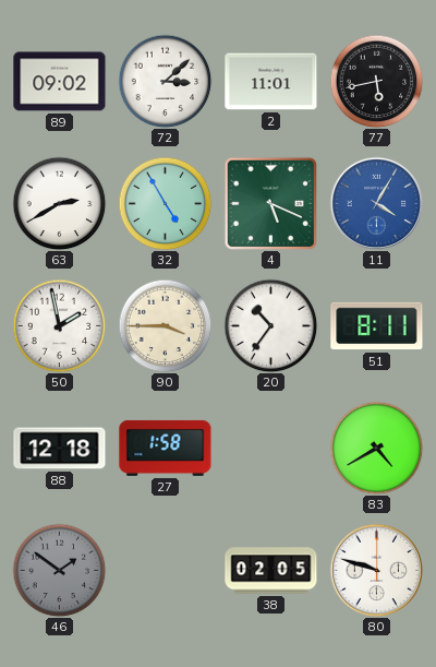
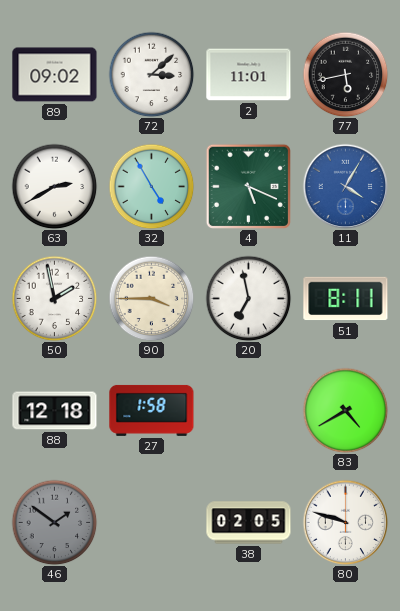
20: 10:36 -> 6:58
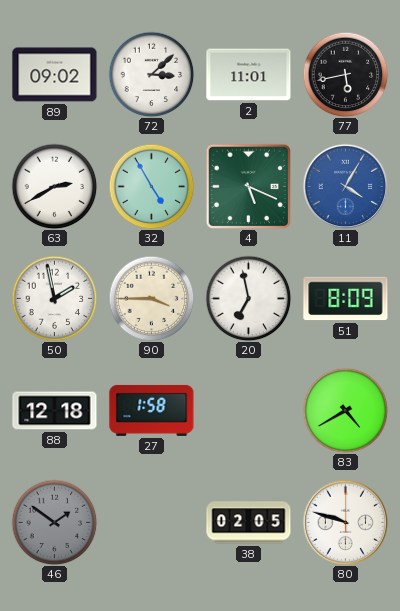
51: 8:11 -> 8:09
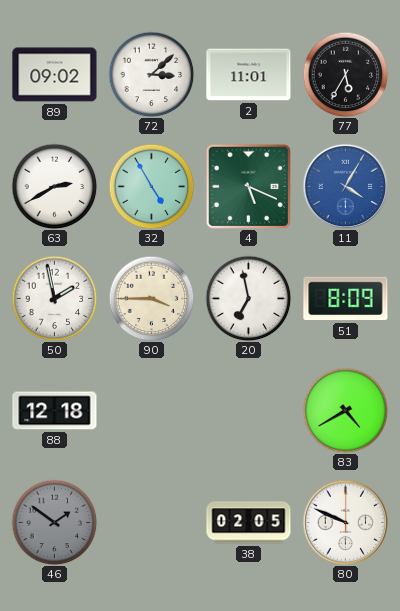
77: 5:43 -> 5:35
27: 1:58 -> none
80: 9:48 -> 9:49
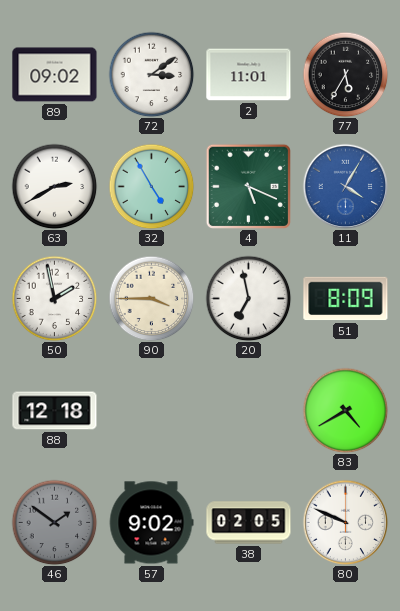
72: 3:08 -> 3:09
57: none -> 9:02
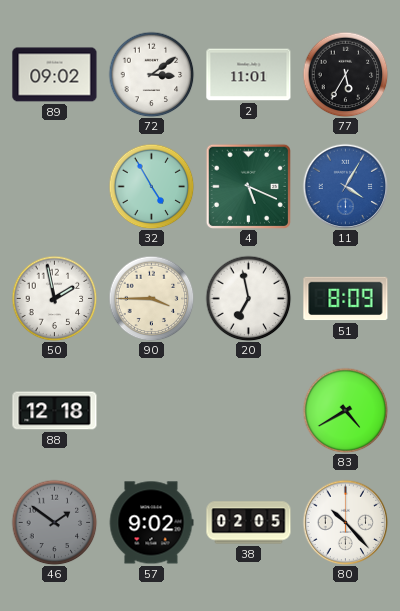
63: 2:40 -> none
80: 9:49 -> 10:23
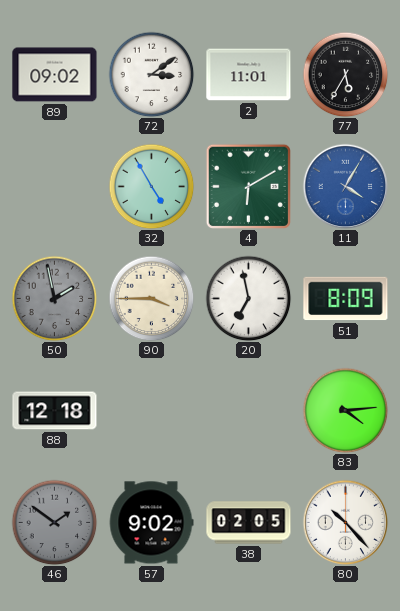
4: 5:19 -> 6:10
50 dial: white -> grey
83: 4:40 -> 4:14
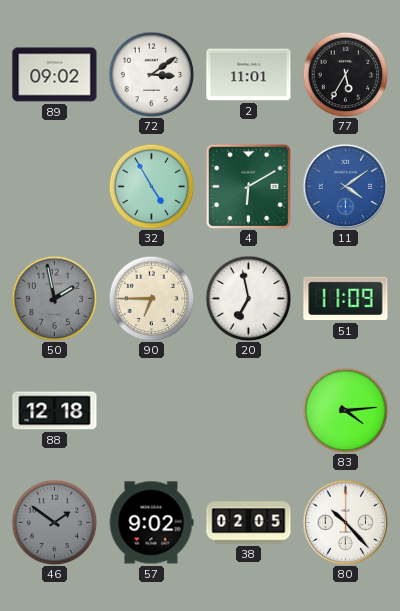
11: 4:05 -> 4:09
90: 3:45 -> 6:45
51: 8:09 -> 11:09
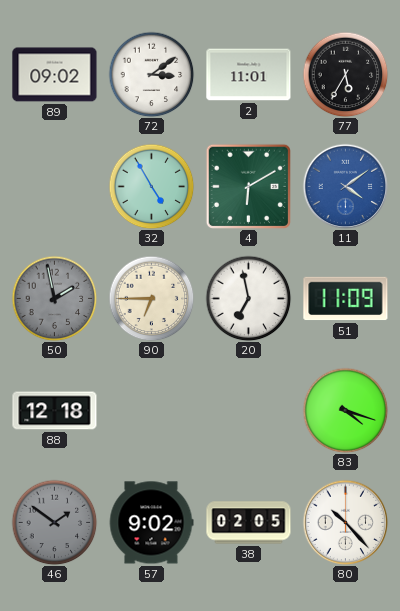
83: 4:14 -> 4:18
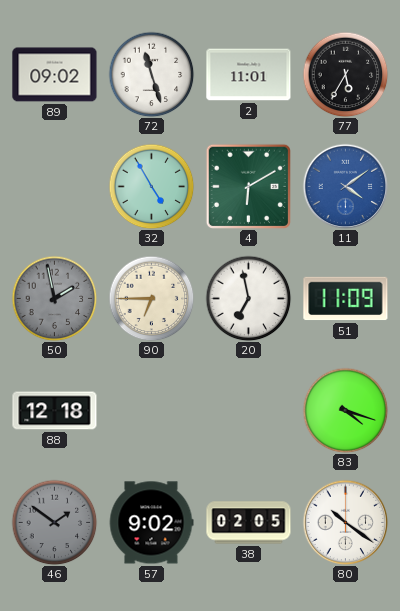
72: 3:09 -> 11:27
80: 10:23 -> 10:21
